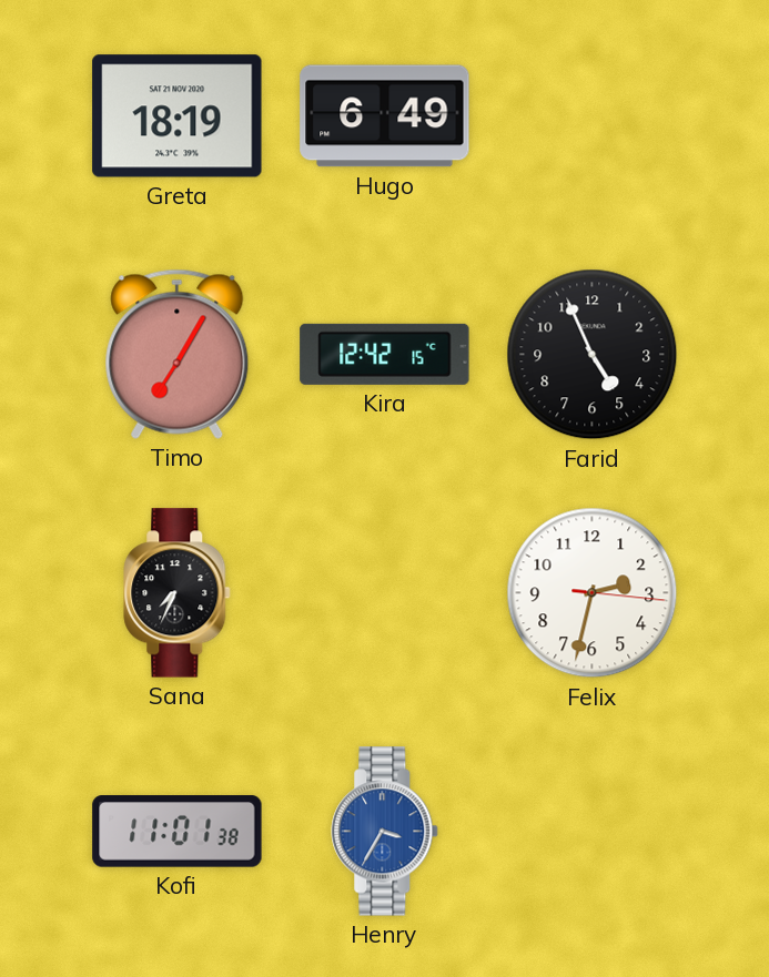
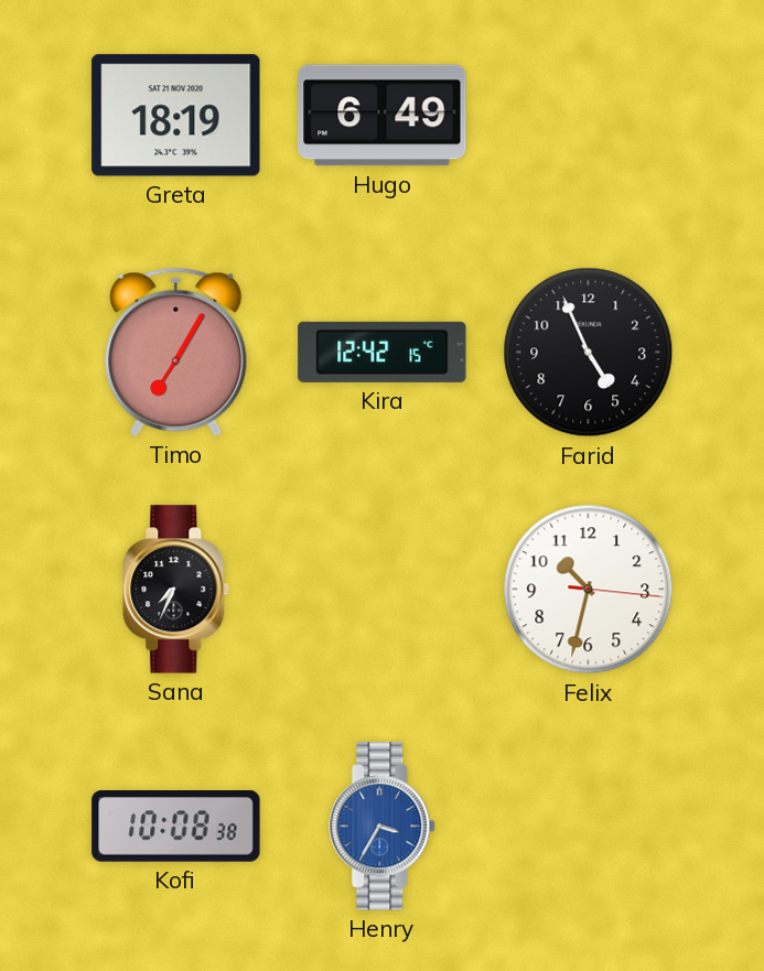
Felix: 2:32 -> 10:32
Kofi: 11:01 -> 10:08
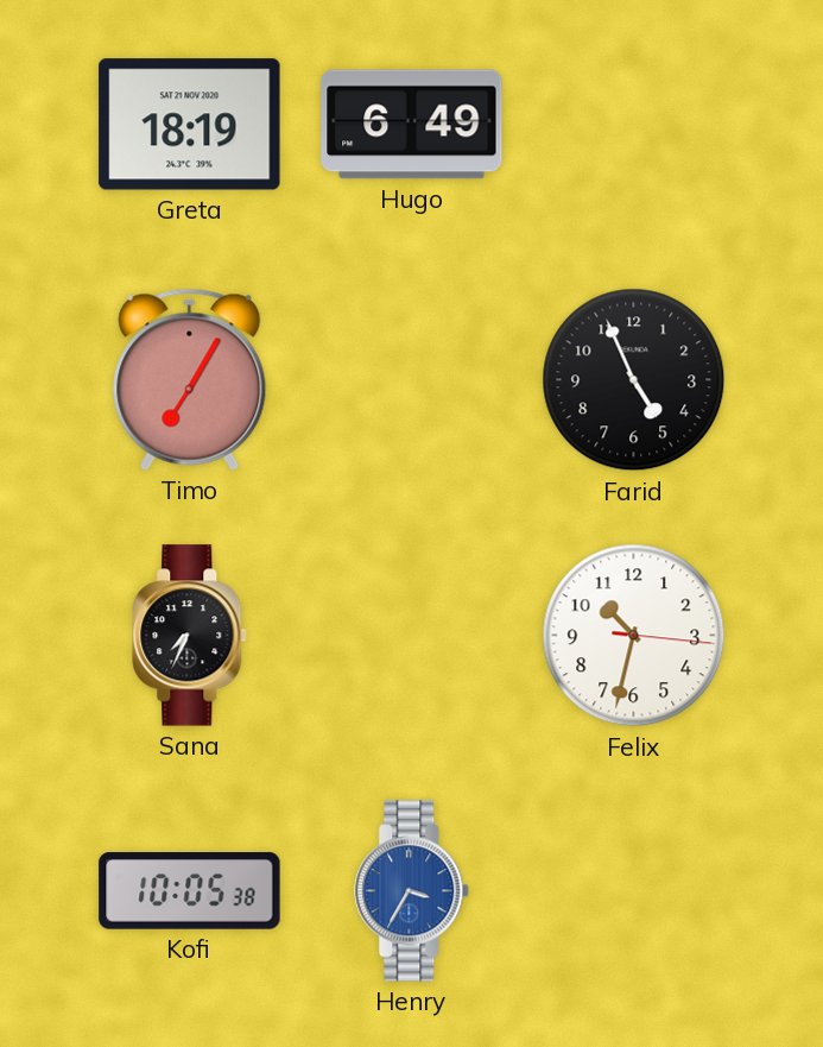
Kira: 12:42 -> none
Kofi: 10:08 -> 10:05
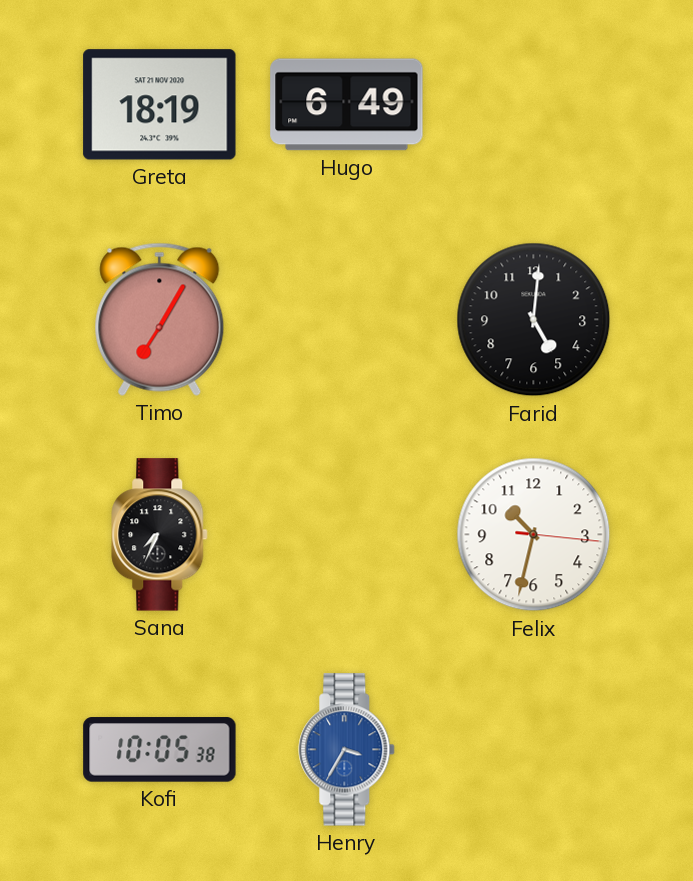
Farid: 4:56 -> 5:01
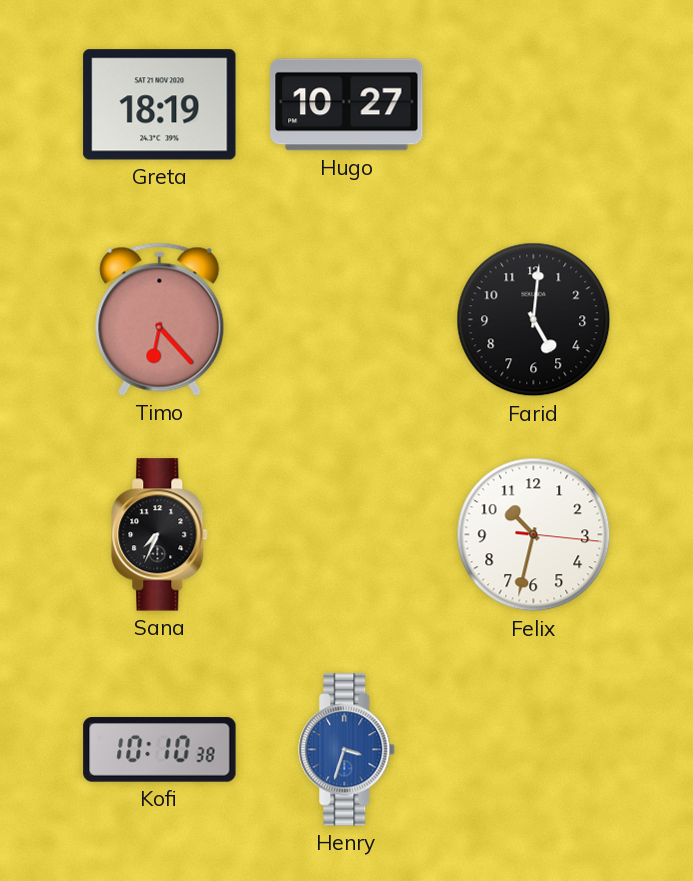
Hugo: 6:49 -> 10:27
Timo: 7:05 -> 6:23
Kofi: 10:05 -> 10:10
Henry: 3:35 -> 3:33
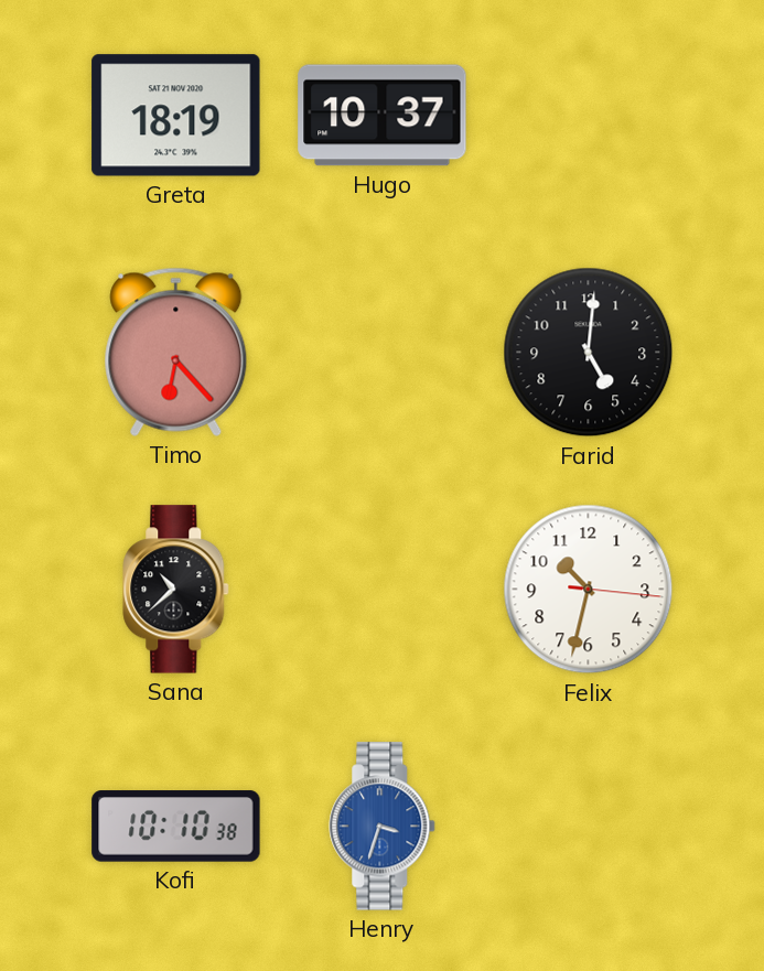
Hugo: 10:27 -> 10:37
Sana: 7:34 -> 10:38
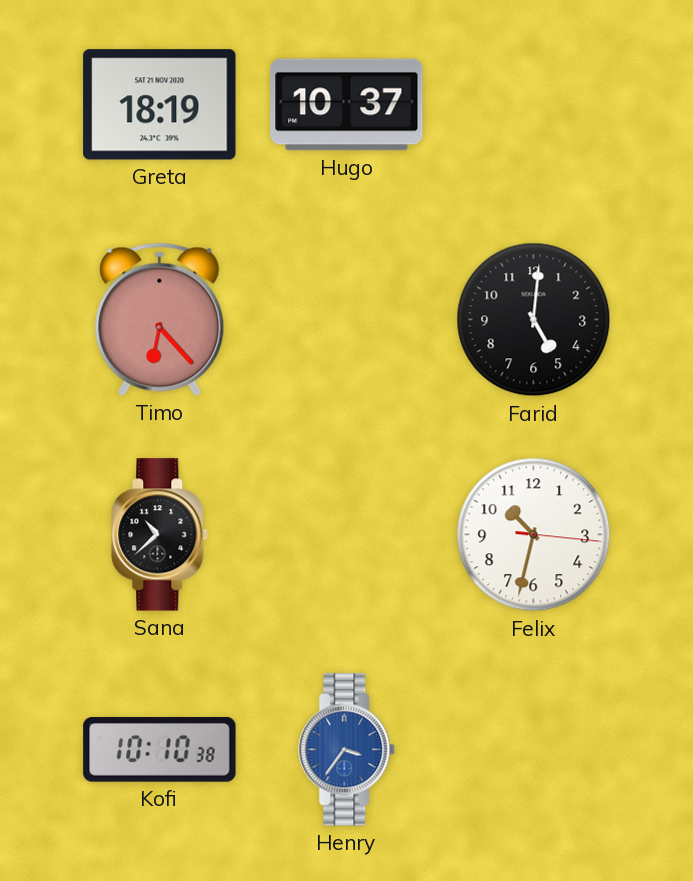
Henry: 3:33 -> 3:36
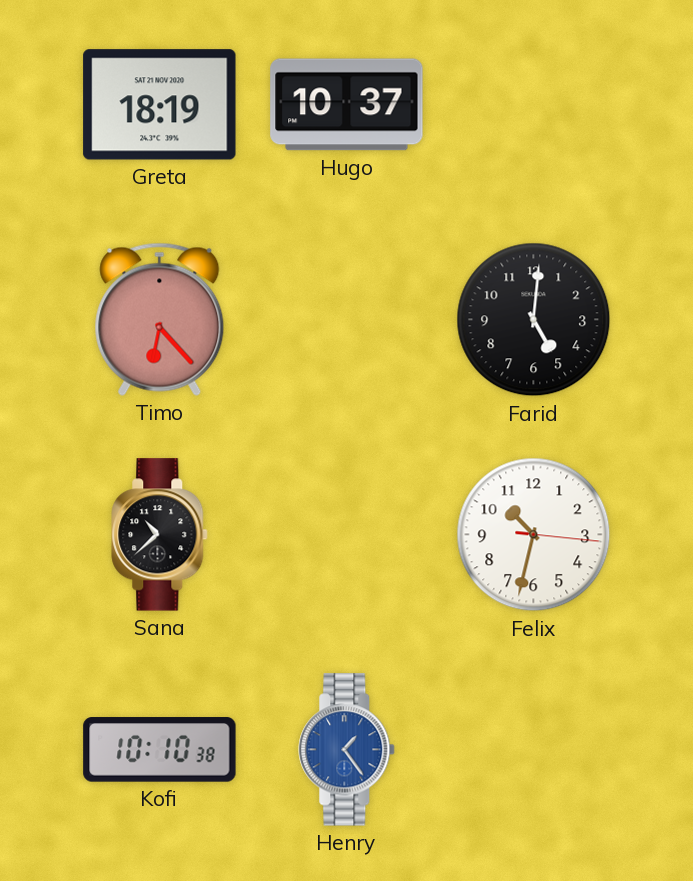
Henry: 3:36 -> 1:24
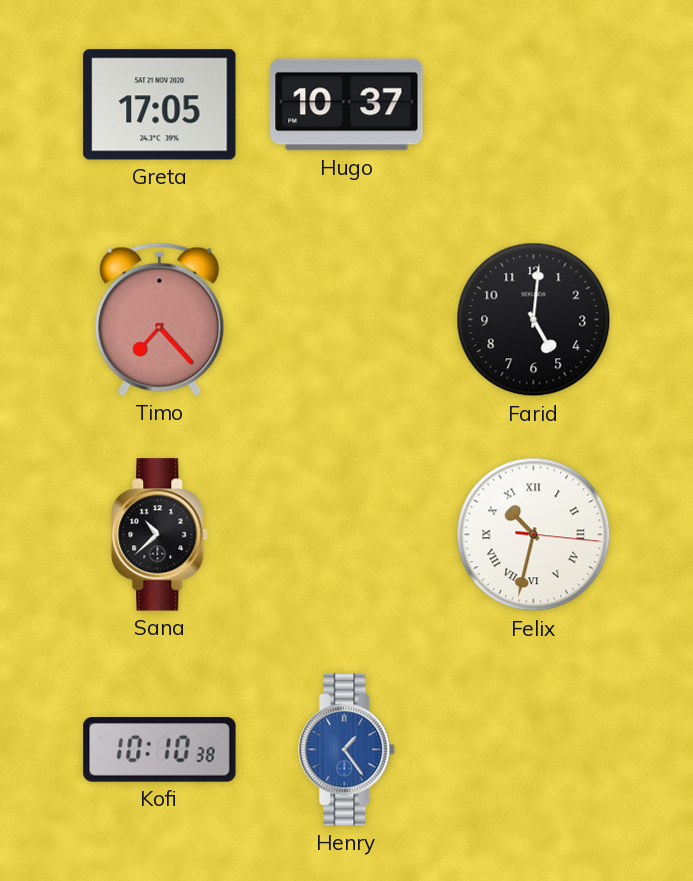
Greta: 18:19 -> 17:05
Timo: 6:23 -> 7:23
Felix numerals: Arabic -> Roman
